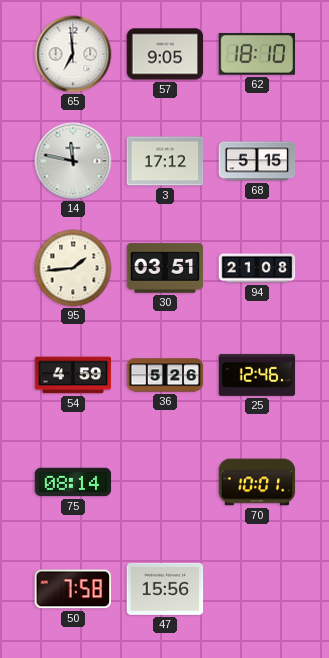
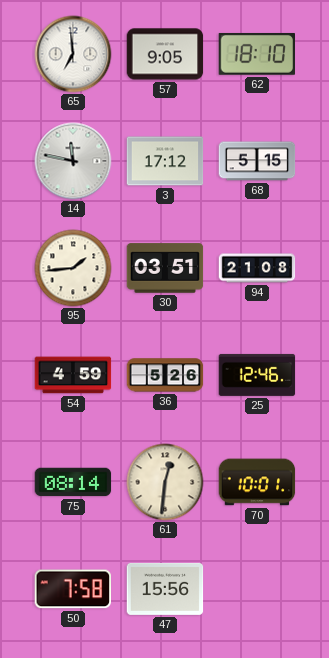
61: none -> 12:31
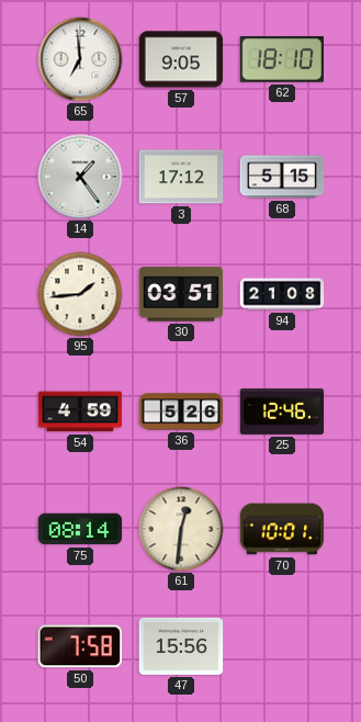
14: 11:47 -> 1:24
